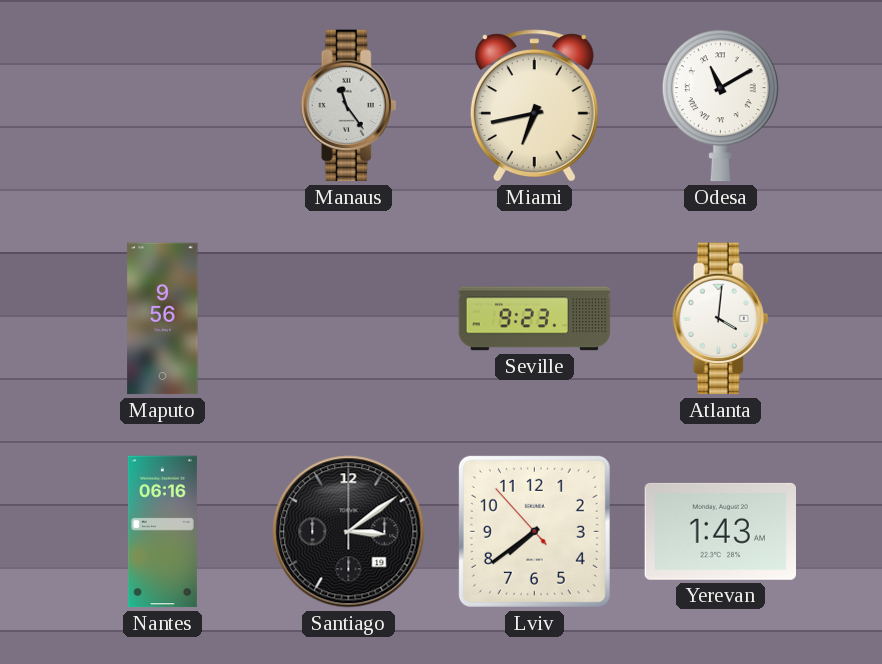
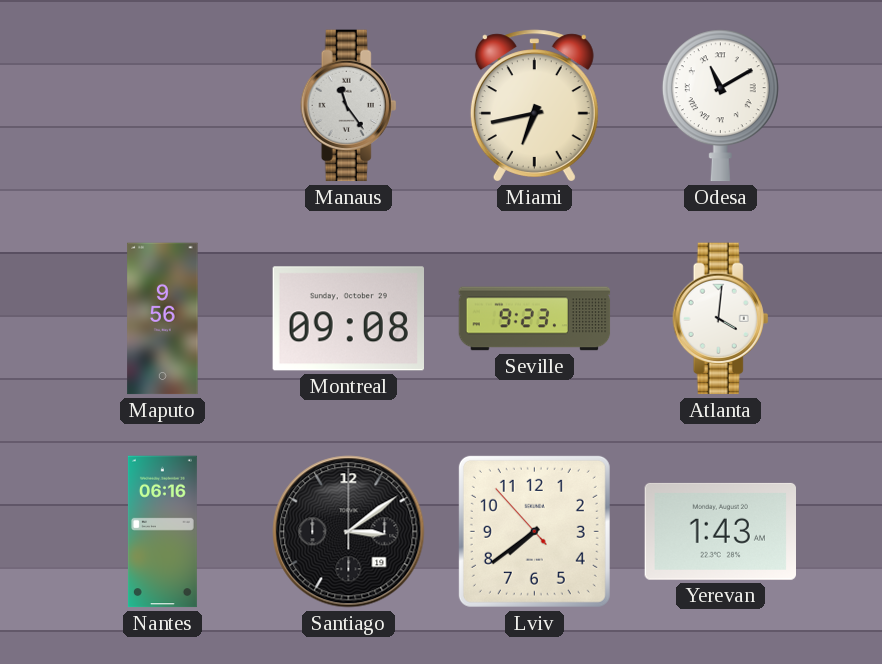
Montreal: none -> 09:08
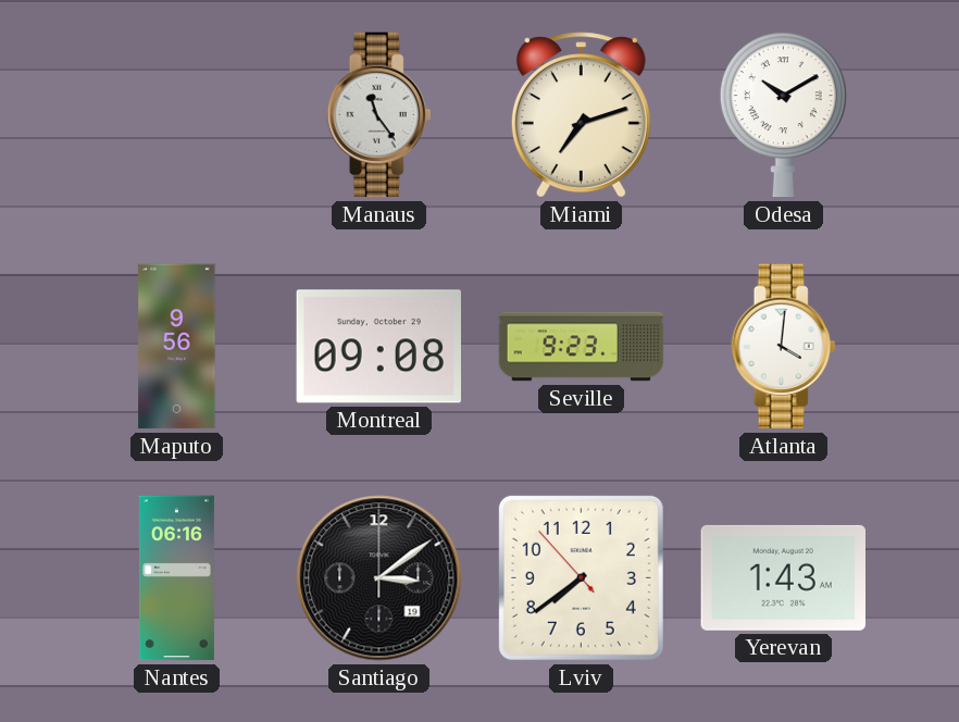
Miami: 6:43 -> 7:12
Odesa: 11:10 -> 10:10
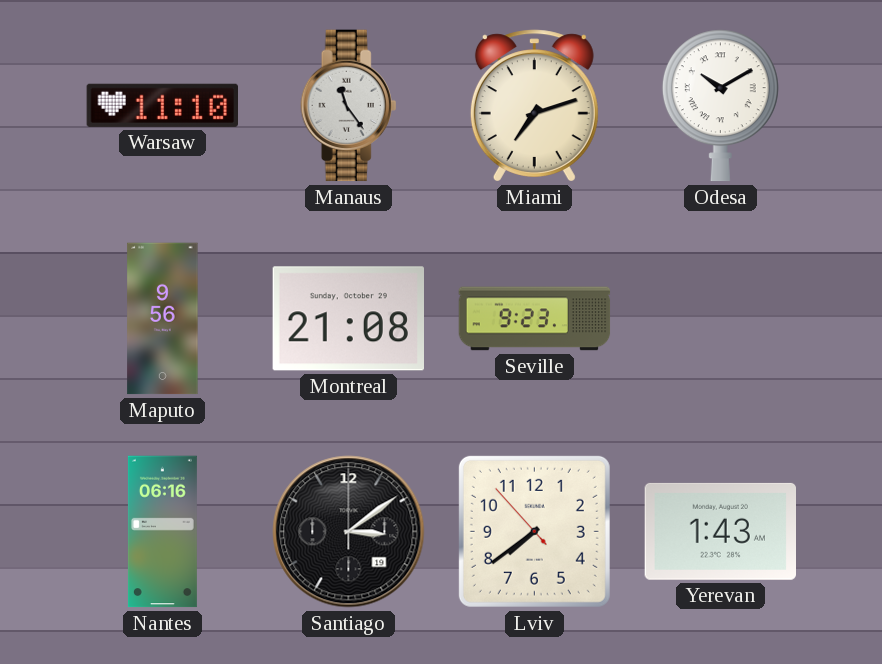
Warsaw: none -> 11:10
Montreal: 09:08 -> 21:08
Atlanta: 4:01 -> none
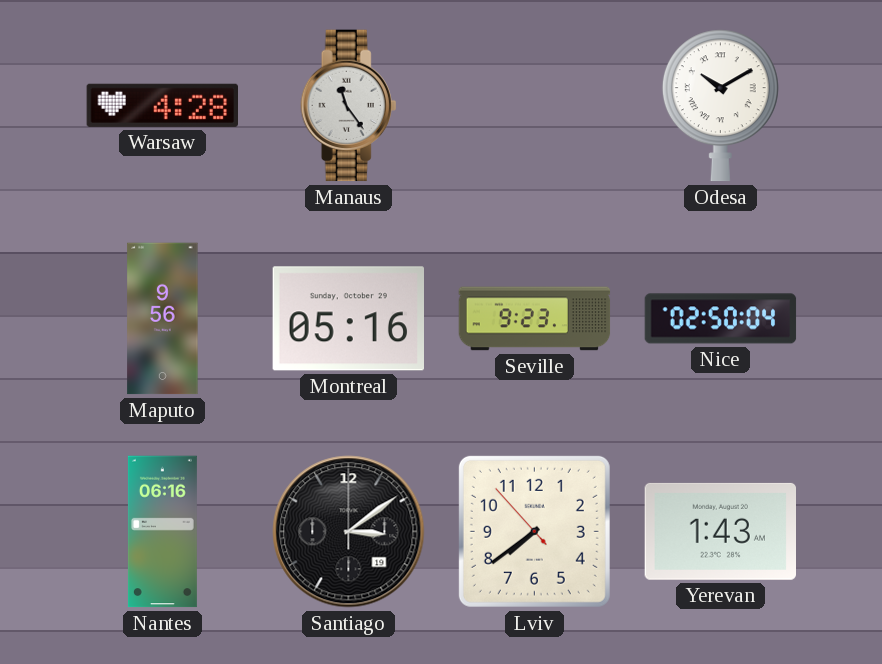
Warsaw: 11:10 -> 4:28
Miami: 7:12 -> none
Montreal: 21:08 -> 05:16
Nice: none -> 02:50
